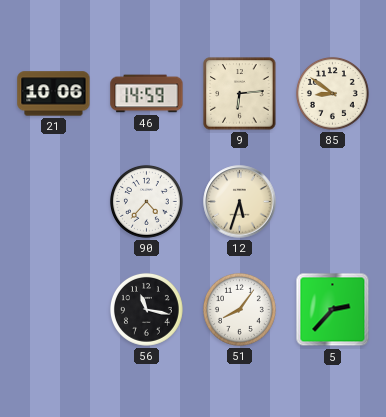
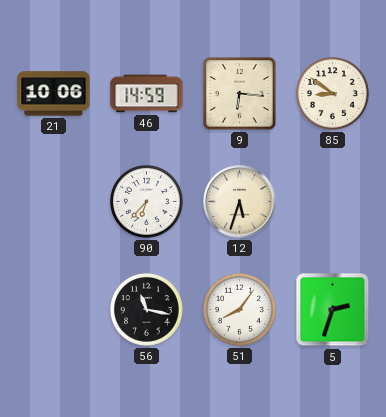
9: 6:14 -> 6:16
90: 4:37 -> 6:37
5: 2:37 -> 2:33
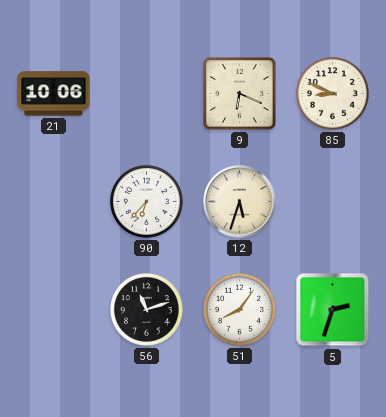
46: 14:59 -> none
9: 6:16 -> 6:19
85: 8:51 -> 8:49
56: 11:17 -> 11:12
